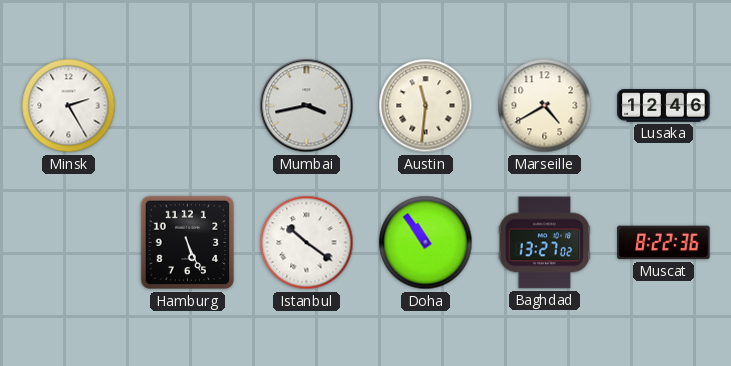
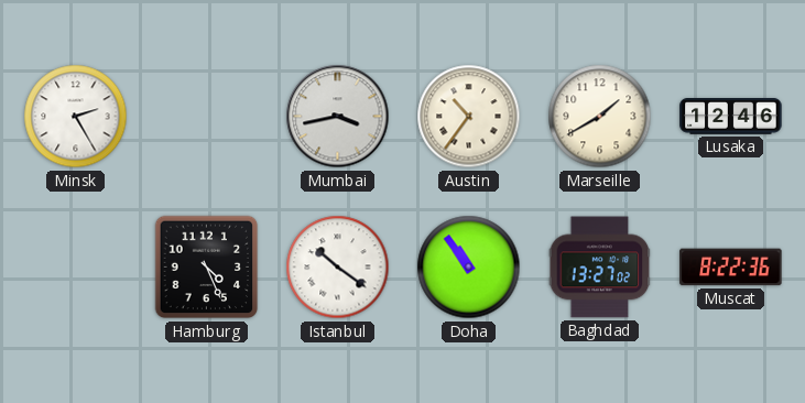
Austin: 11:31 -> 10:36
Marseille: 4:40 -> 1:40
Hamburg: 5:26 -> 4:26
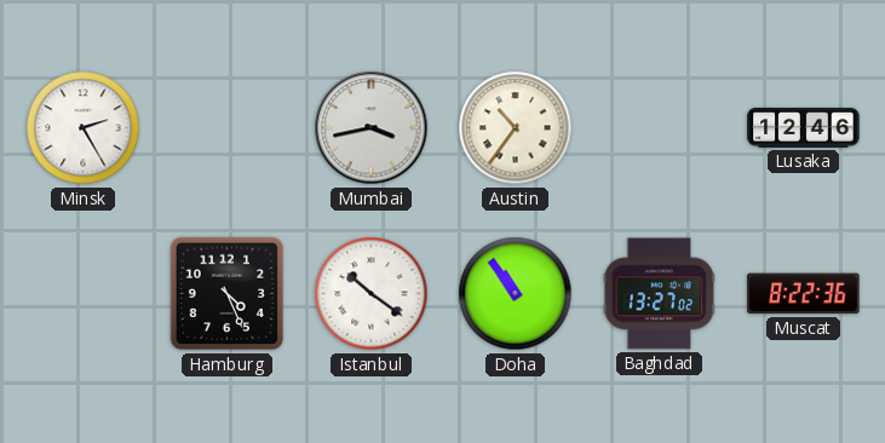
Marseille: 1:40 -> none
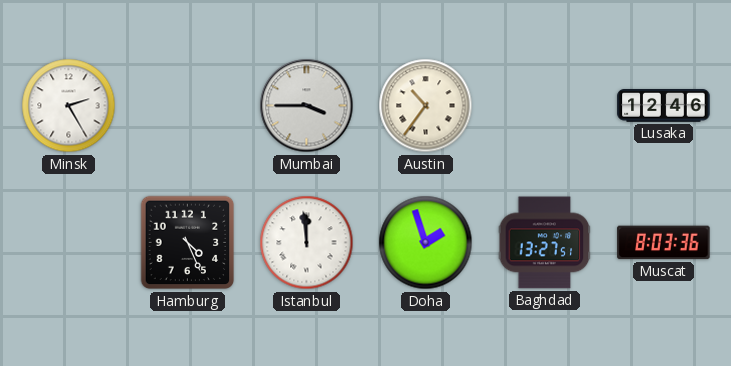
Mumbai: 3:43 -> 3:45
Istanbul: 10:21 -> 11:59
Doha: 10:54 -> 1:57
Baghdad: 13:27:02 -> 13:27:51
Muscat: 8:22 -> 8:03
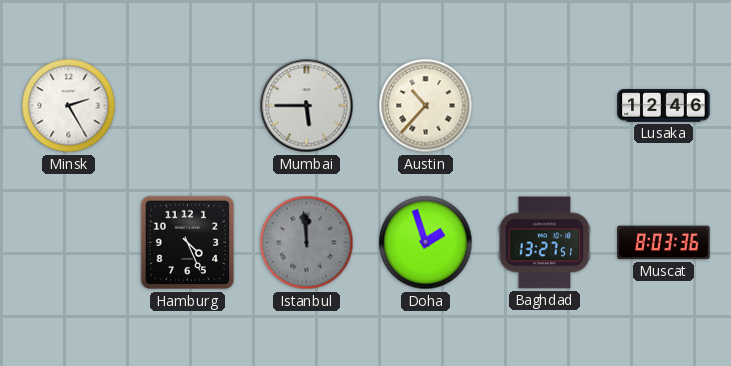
Mumbai: 3:45 -> 5:45
Austin: 10:36 -> 10:37
Istanbul dial: white -> grey
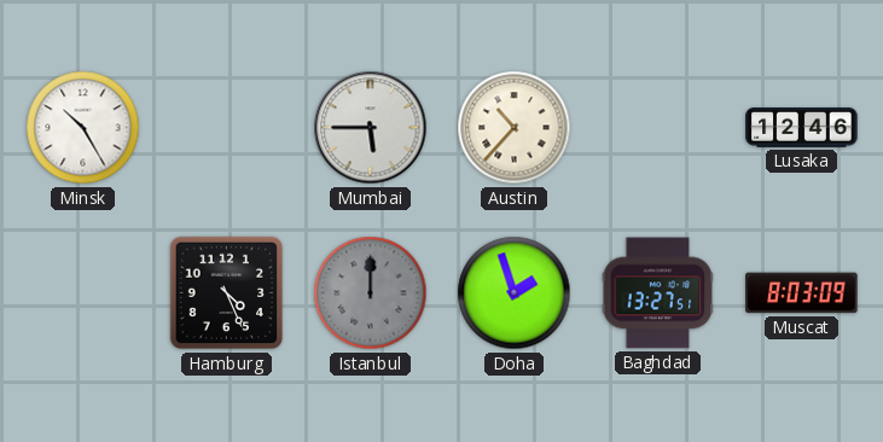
Minsk: 2:25 -> 10:25
Istanbul: 11:59 -> 12:00
Muscat: 8:03:36 -> 8:03:09
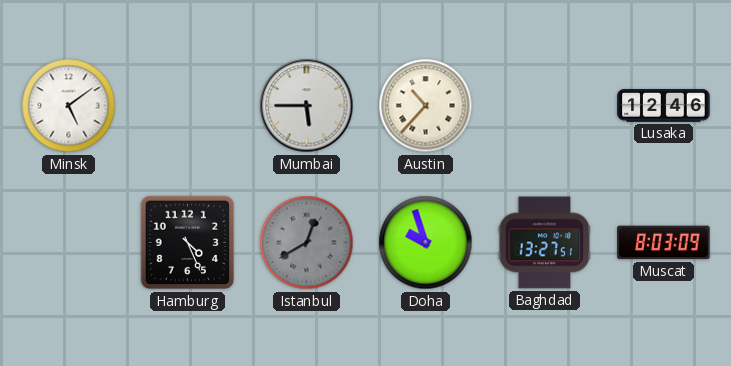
Minsk: 10:25 -> 5:09
Istanbul: 12:00 -> 12:40
Doha: 1:57 -> 9:57
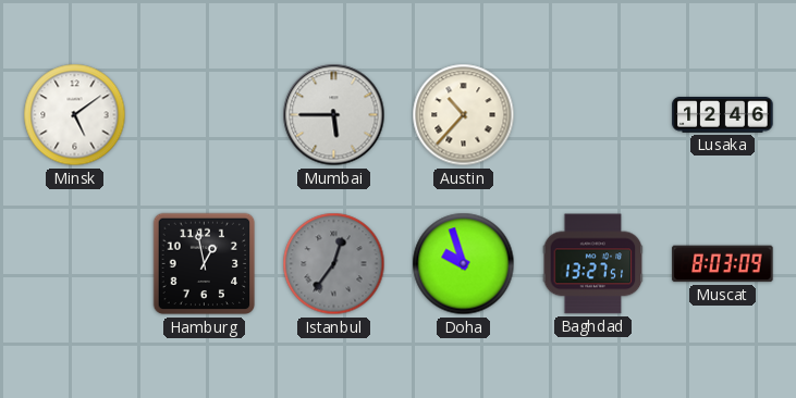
Hamburg: 4:26 -> 12:58
Istanbul: 12:40 -> 12:36
